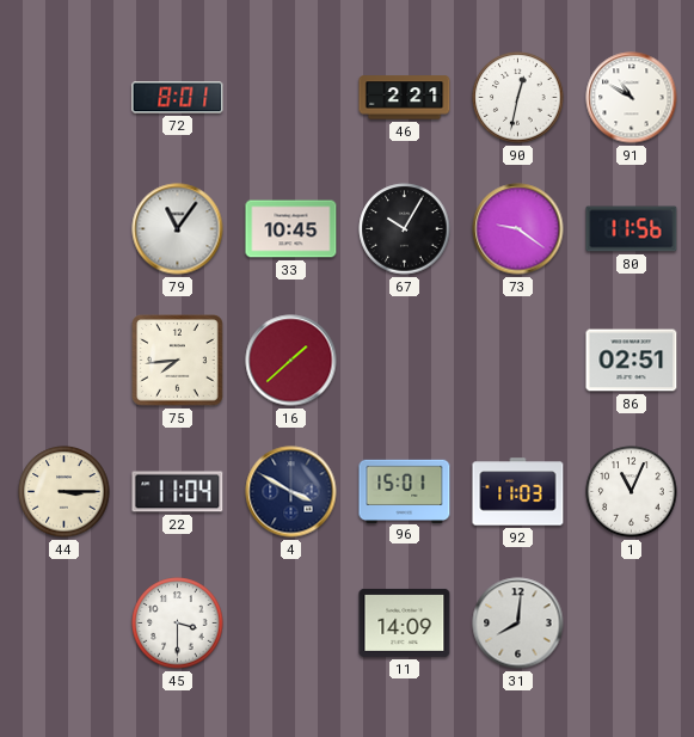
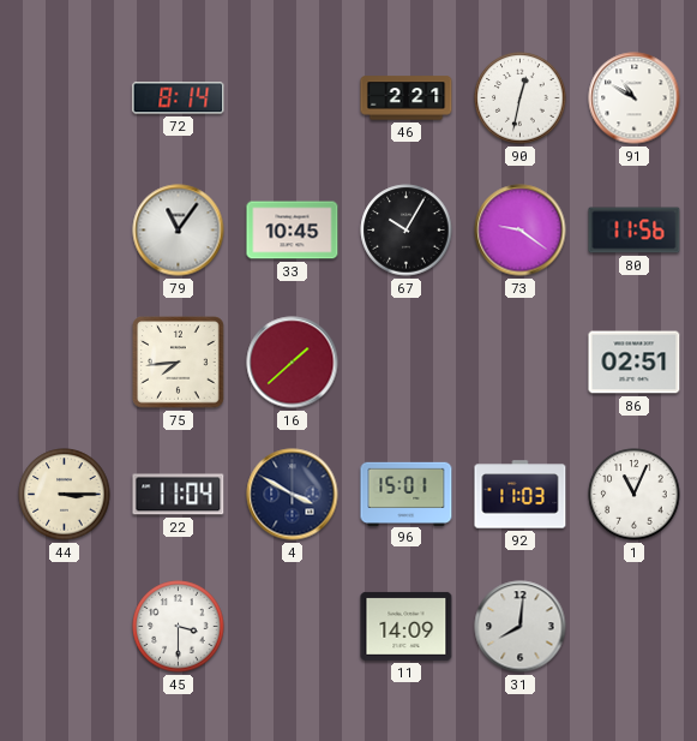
72: 8:01 -> 8:14
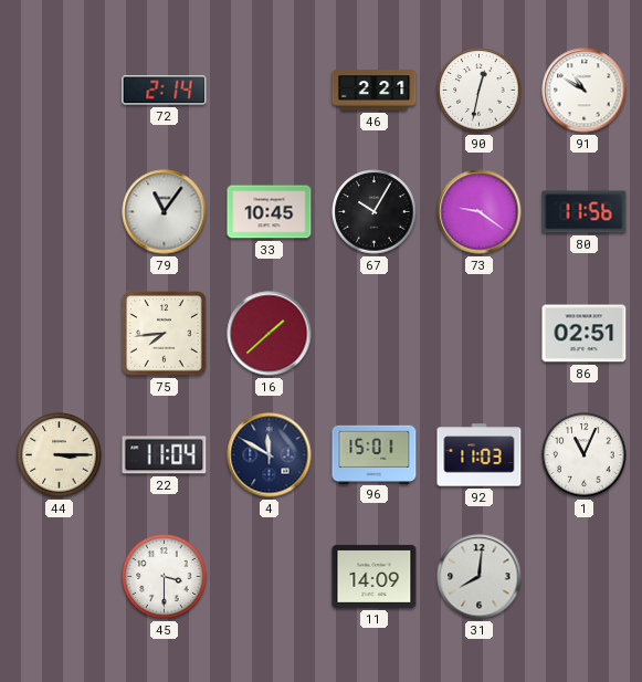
72: 8:14 -> 2:14
4: 3:50 -> 11:50
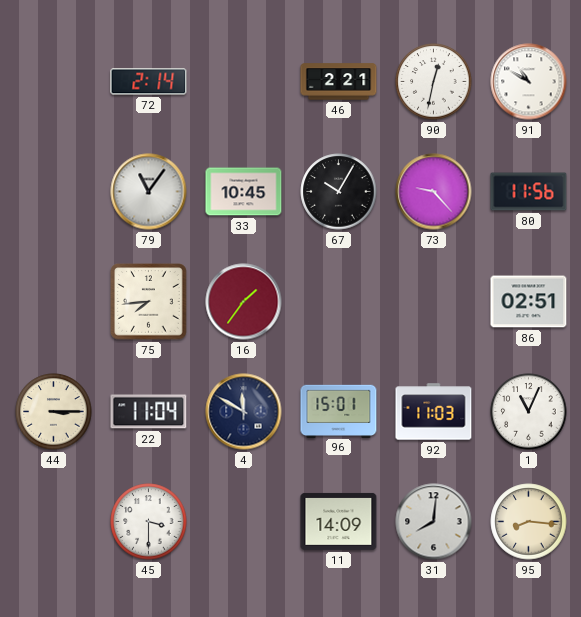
73: 9:21 -> 9:23
16: 1:38 -> 1:36
95: none -> 8:16
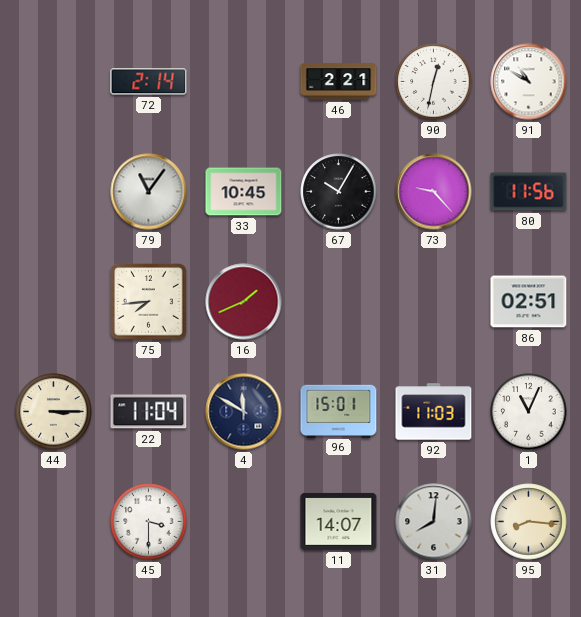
16: 1:36 -> 1:41
11: 14:09 -> 14:07
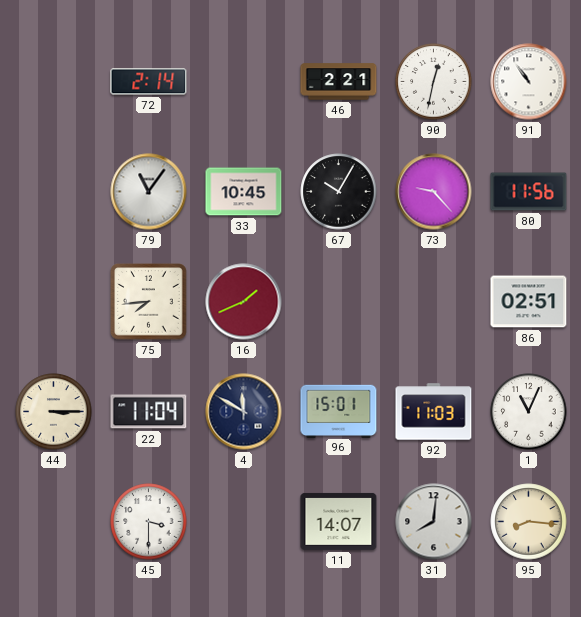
91: 10:50 -> 10:54
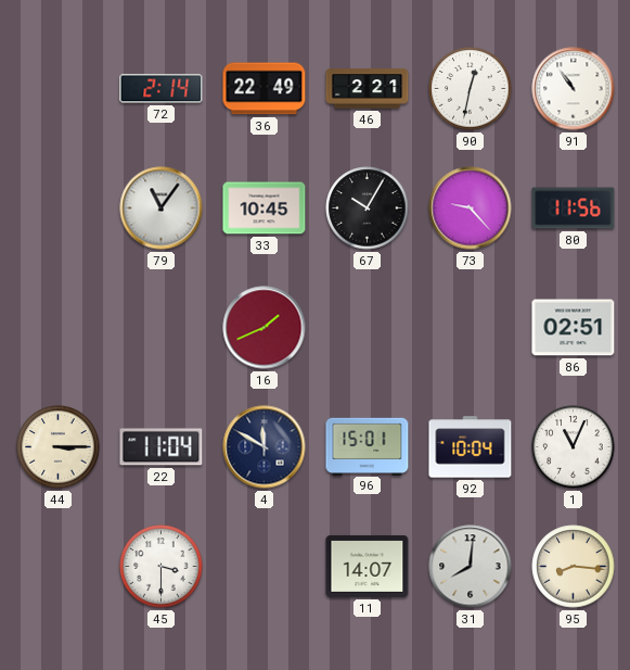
36: none -> 22:49
75: 7:44 -> none
92: 11:03 -> 10:04
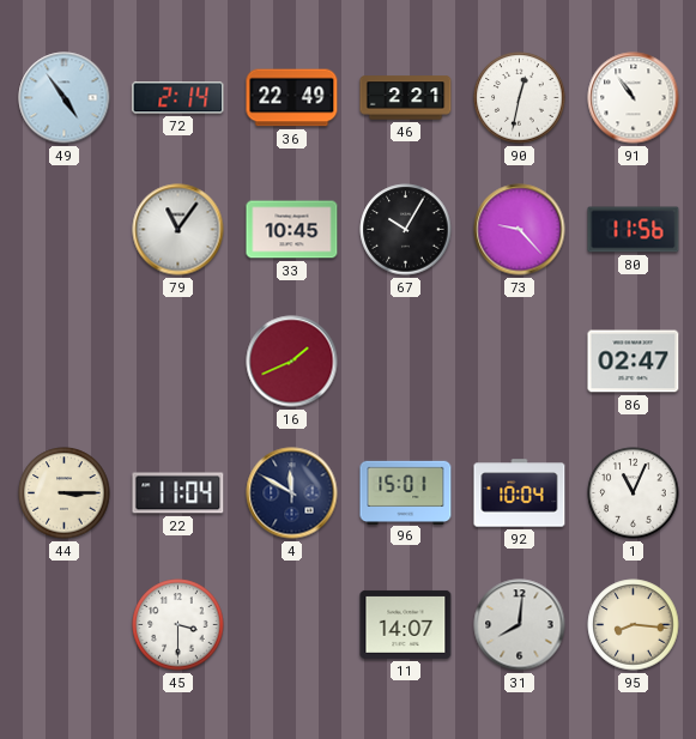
49: none -> 4:54
86: 02:51 -> 02:47
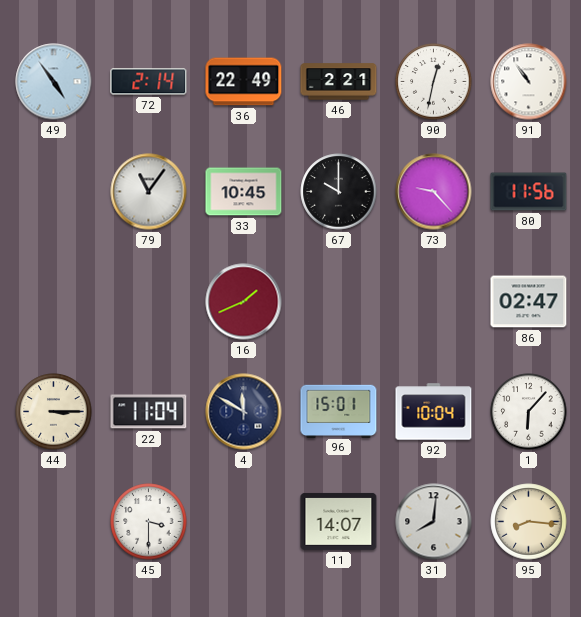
67: 10:05 -> 10:00
1: 11:04 -> 6:07
